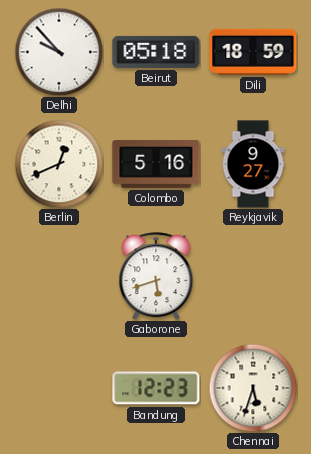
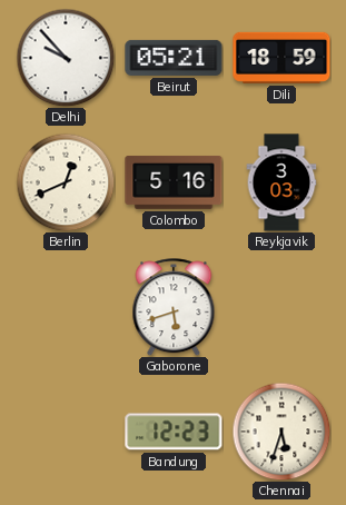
Beirut: 05:18 -> 05:21
Reykjavik: 9:27 -> 3:03
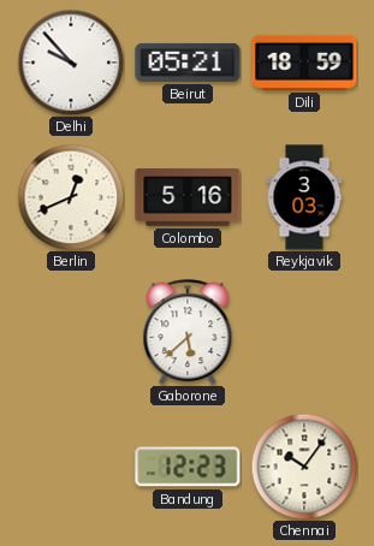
Gaborone: 5:42 -> 5:38
Chennai: 5:33 -> 10:06
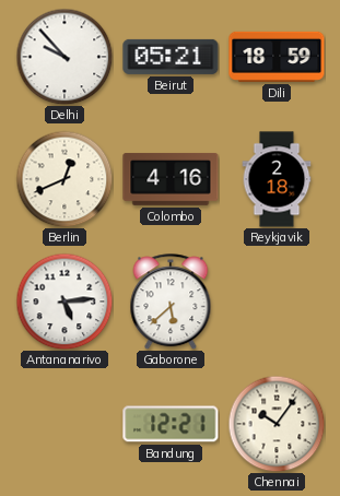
Colombo: 5:16 -> 4:16
Reykjavik: 3:03 -> 2:18
Antananarivo: none -> 5:14
Bandung: 12:23 -> 12:21
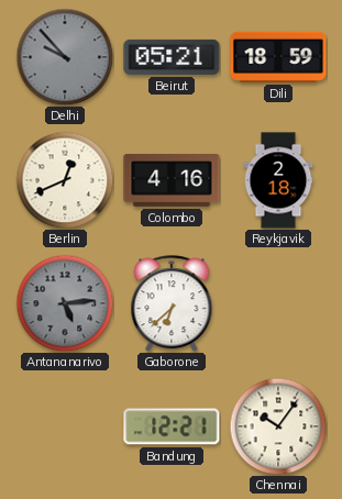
Delhi dial: white -> grey
Antananarivo dial: white -> grey
Gaborone: 5:38 -> 6:38
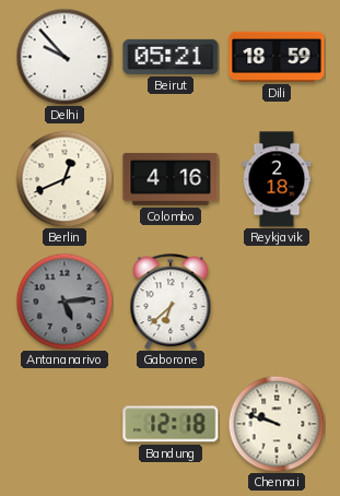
Delhi dial: grey -> white
Bandung: 12:21 -> 12:18
Chennai: 10:06 -> 9:48
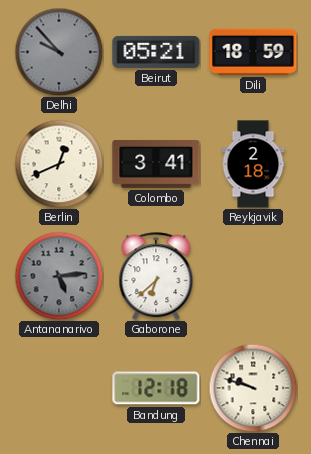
Delhi dial: white -> grey
Colombo: 4:16 -> 3:41
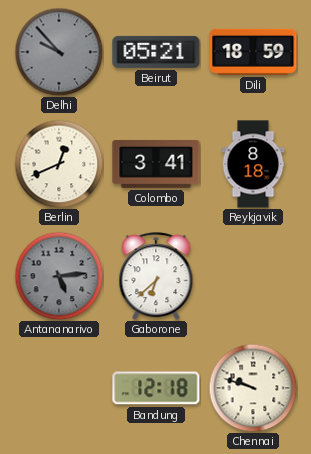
Reykjavik: 2:18 -> 8:18
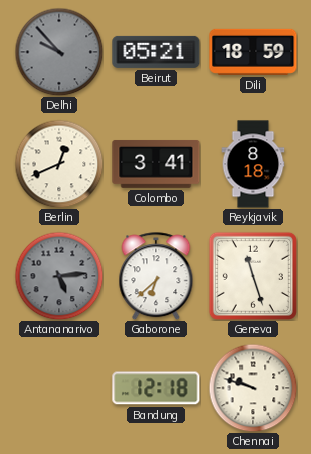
Geneva: none -> 11:27
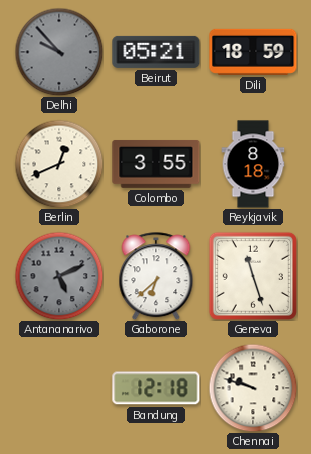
Colombo: 3:41 -> 3:55
Antananarivo: 5:14 -> 5:11
